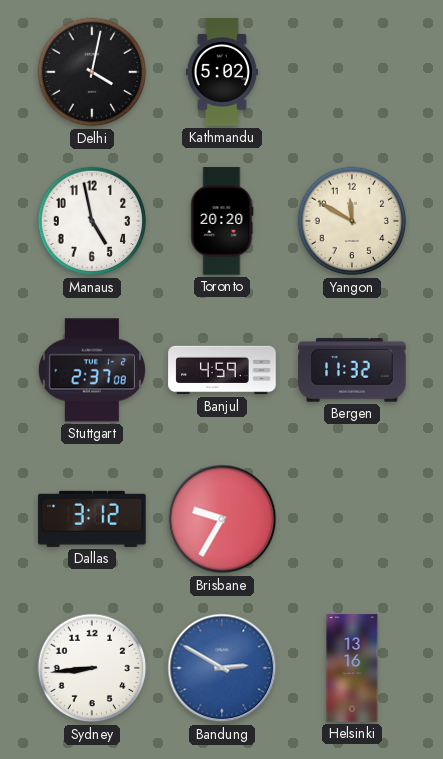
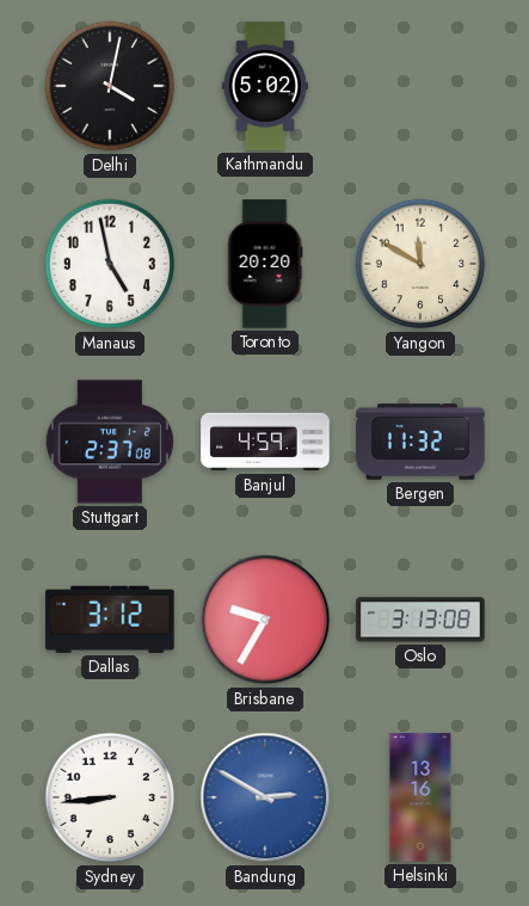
Oslo: none -> 3:13
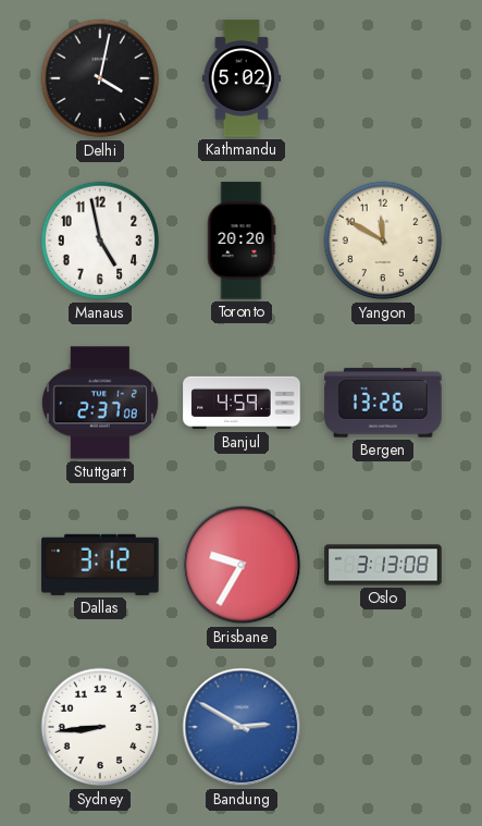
Bergen: 11:32 -> 13:26
Helsinki: 13:16 -> none
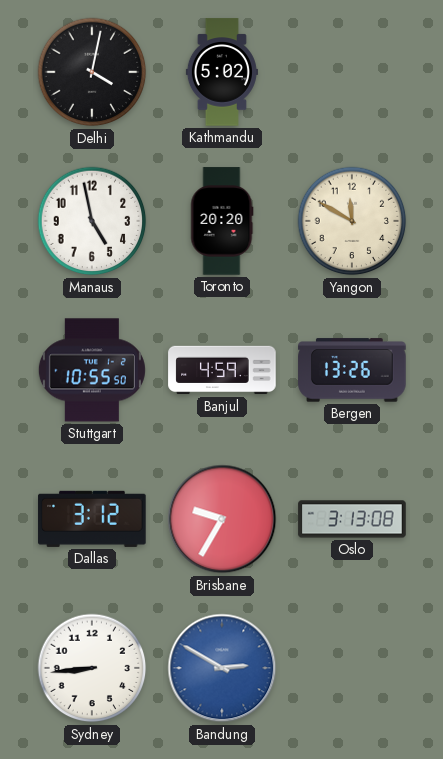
Stuttgart: 2:37 -> 10:55
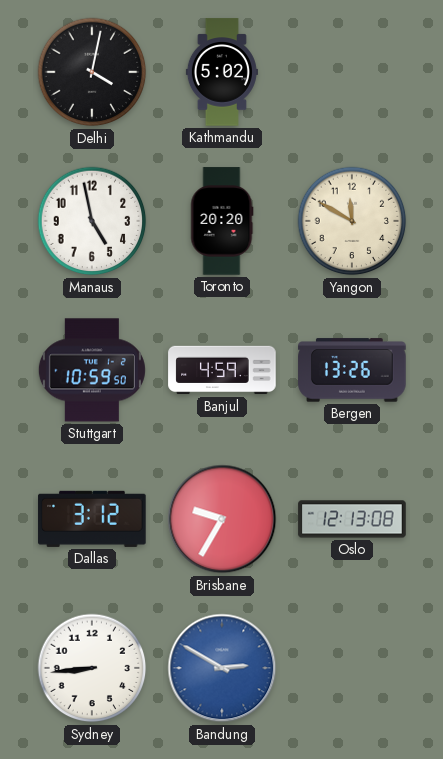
Stuttgart: 10:55 -> 10:59
Oslo: 3:13 -> 12:13
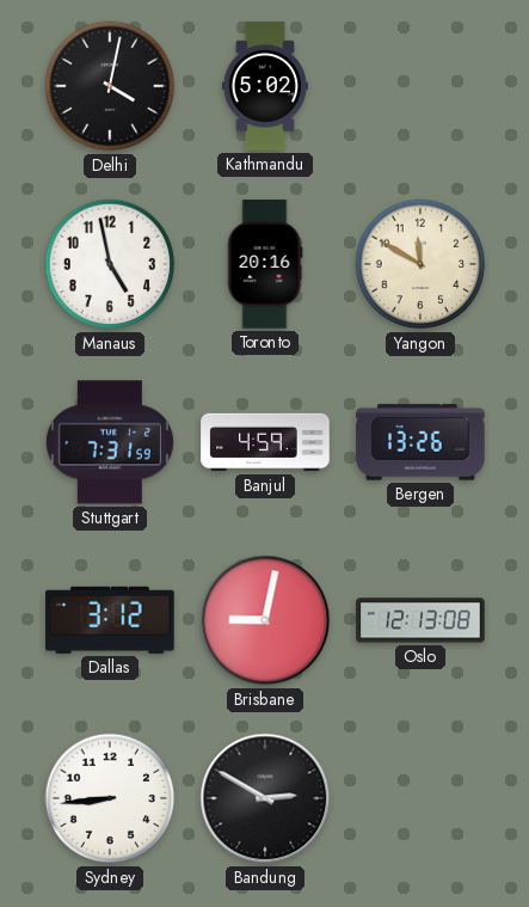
Toronto: 20:20 -> 20:16
Stuttgart: 10:59 -> 7:31
Brisbane: 9:35 -> 9:02
Bandung dial: blue -> black
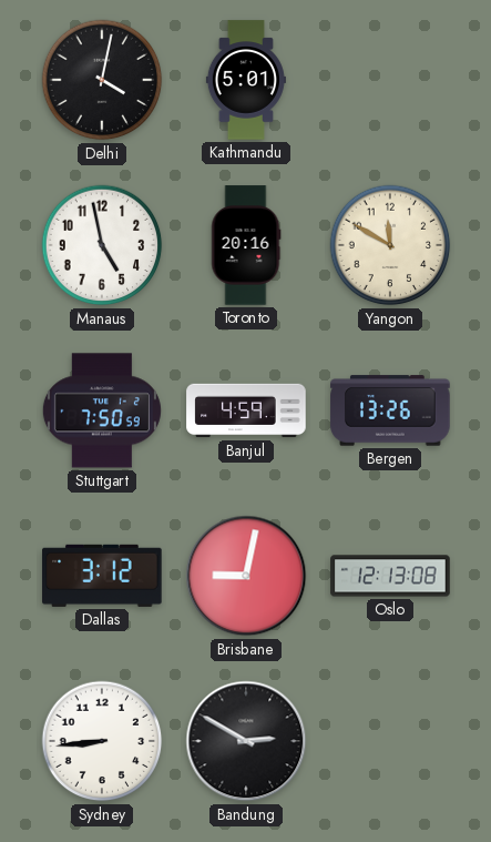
Kathmandu: 5:02 -> 5:01
Stuttgart: 7:31 -> 7:50
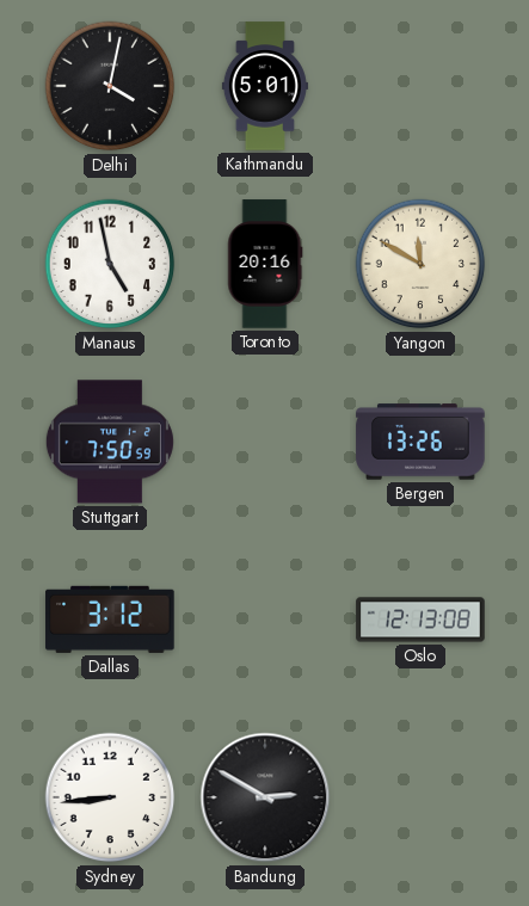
Banjul: 4:59 -> none
Brisbane: 9:02 -> none
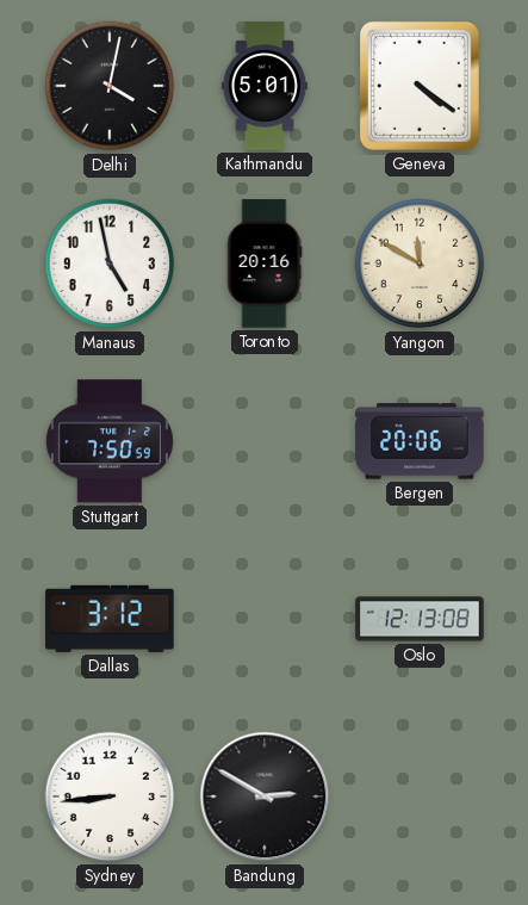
Geneva: none -> 4:21
Bergen: 13:26 -> 20:06
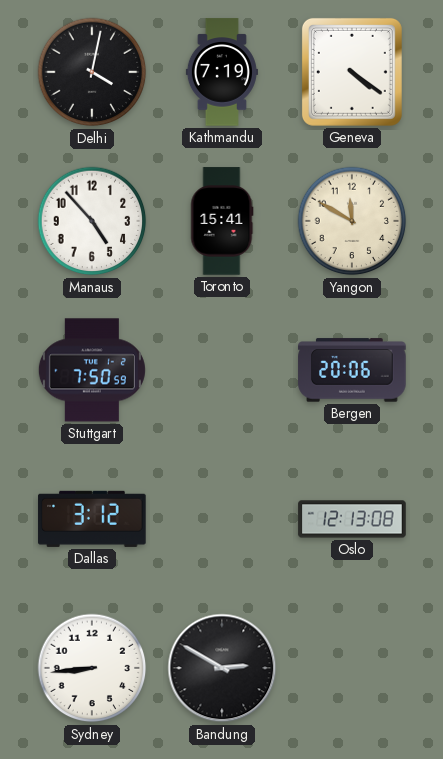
Kathmandu: 5:01 -> 7:19
Manaus: 4:58 -> 4:53
Toronto: 20:16 -> 15:41
